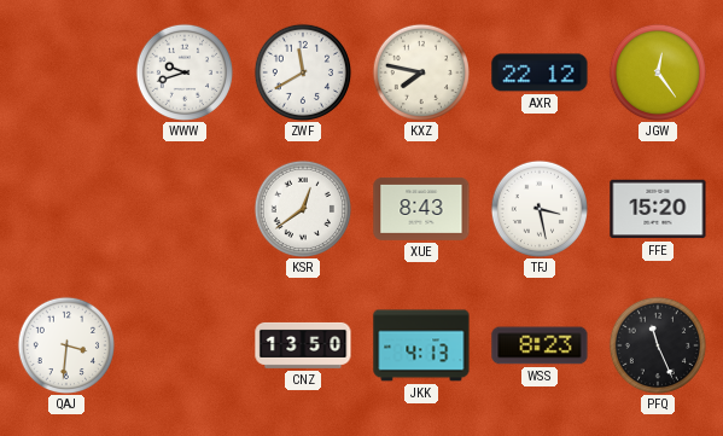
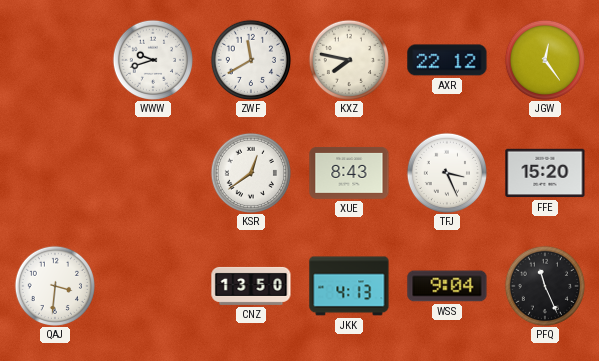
TFJ: 3:28 -> 3:26
WSS: 8:23 -> 9:04
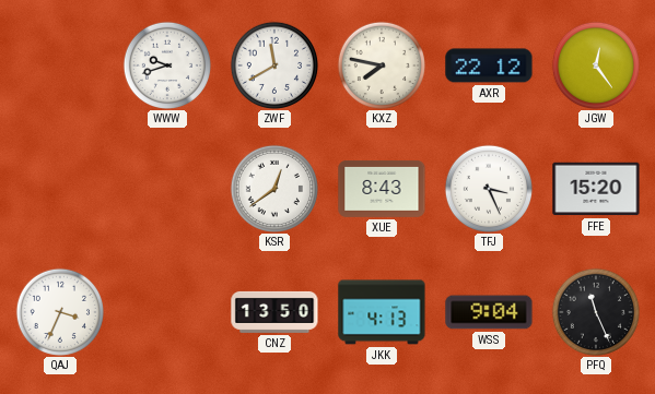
QAJ: 3:31 -> 3:34
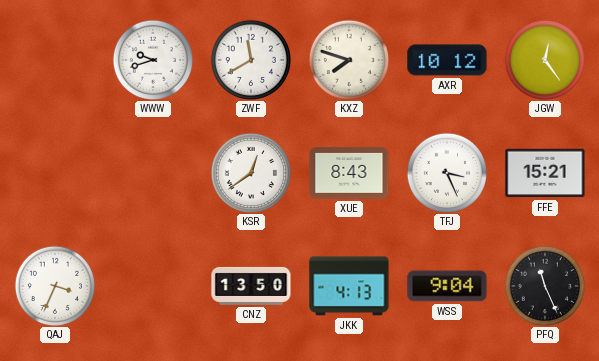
KXZ: 7:47 -> 7:48
AXR: 22:12 -> 10:12
FFE: 15:20 -> 15:21
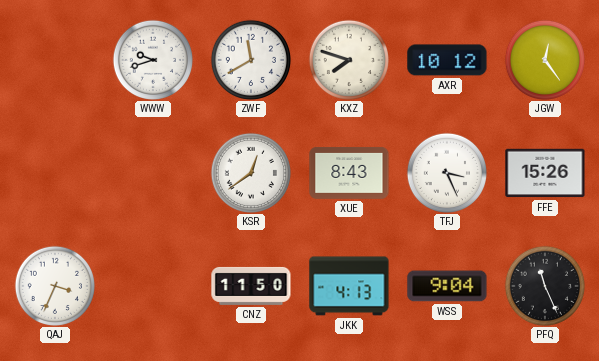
FFE: 15:21 -> 15:26
CNZ: 13:50 -> 11:50
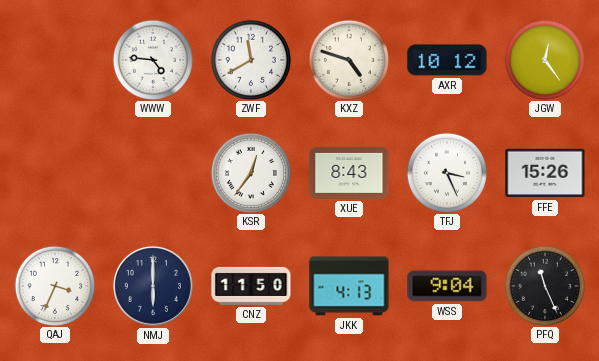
WWW: 9:42 -> 4:46
KXZ: 7:48 -> 4:48
KSR: 12:39 -> 12:36
NMJ: none -> 6:00
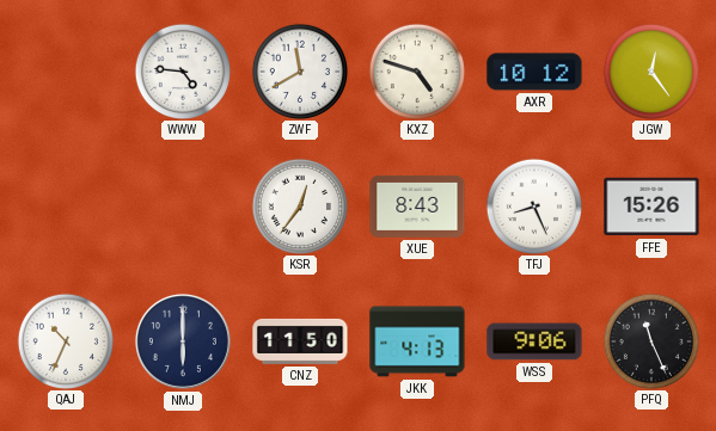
TFJ: 3:26 -> 8:26
QAJ: 3:34 -> 10:34
WSS: 9:04 -> 9:06
